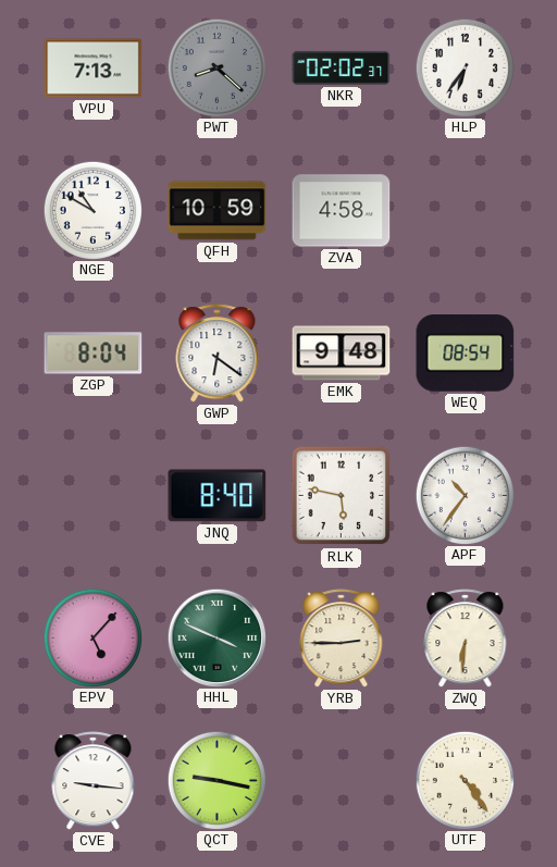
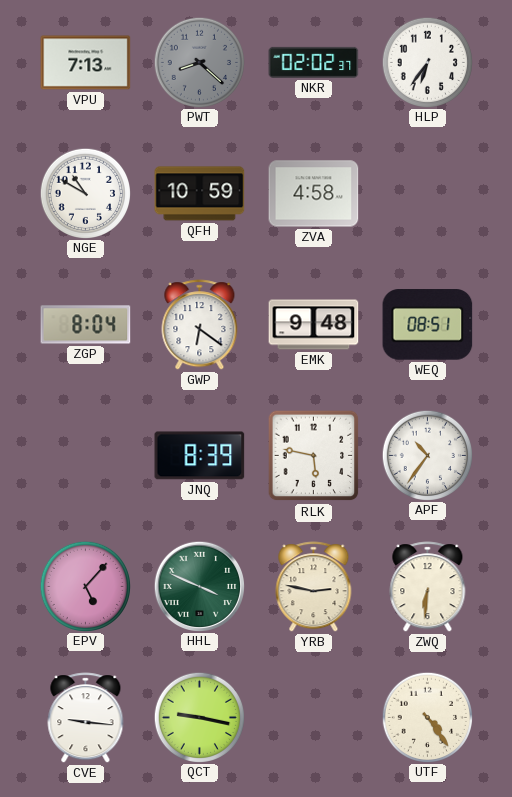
WEQ: 08:54 -> 08:51
JNQ: 8:40 -> 8:39
YRB: 2:45 -> 2:47
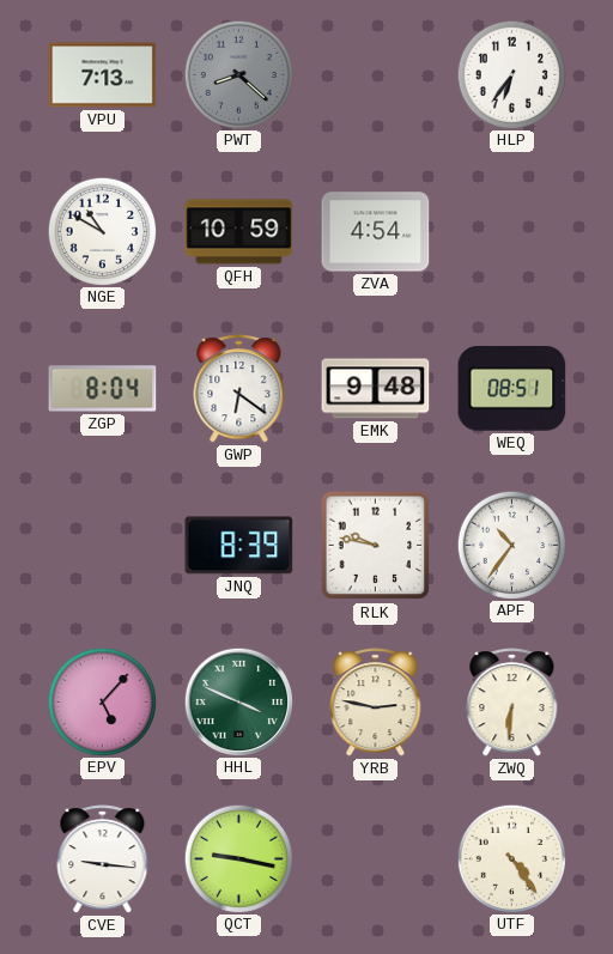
NKR: 02:02 -> none
ZVA: 4:58 -> 4:54
RLK: 5:47 -> 9:47
